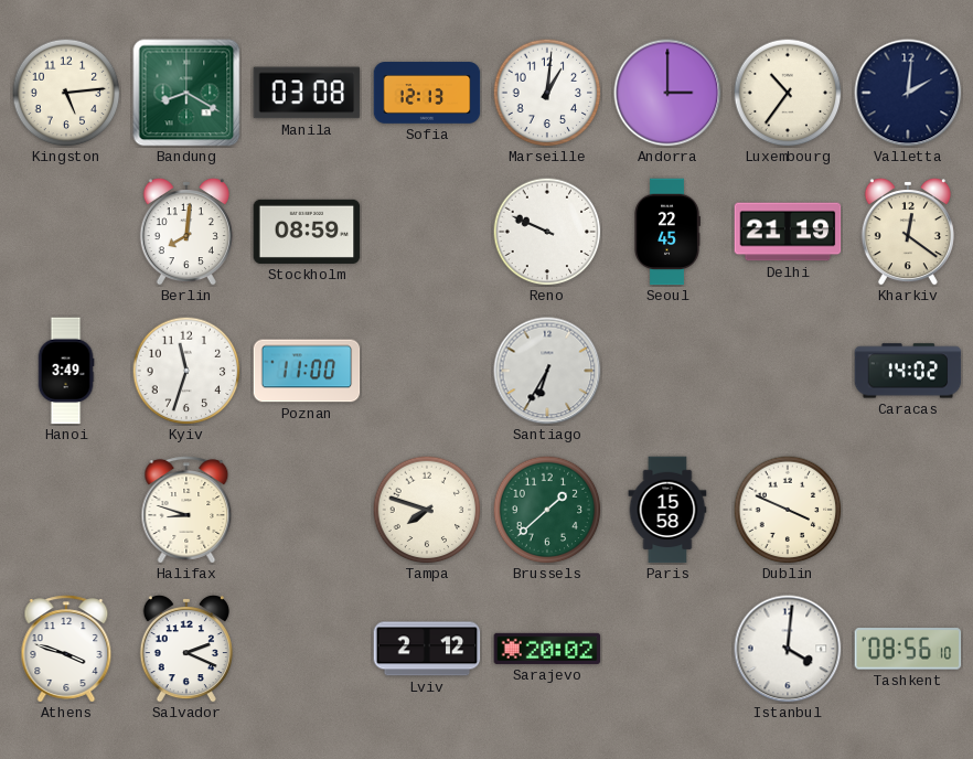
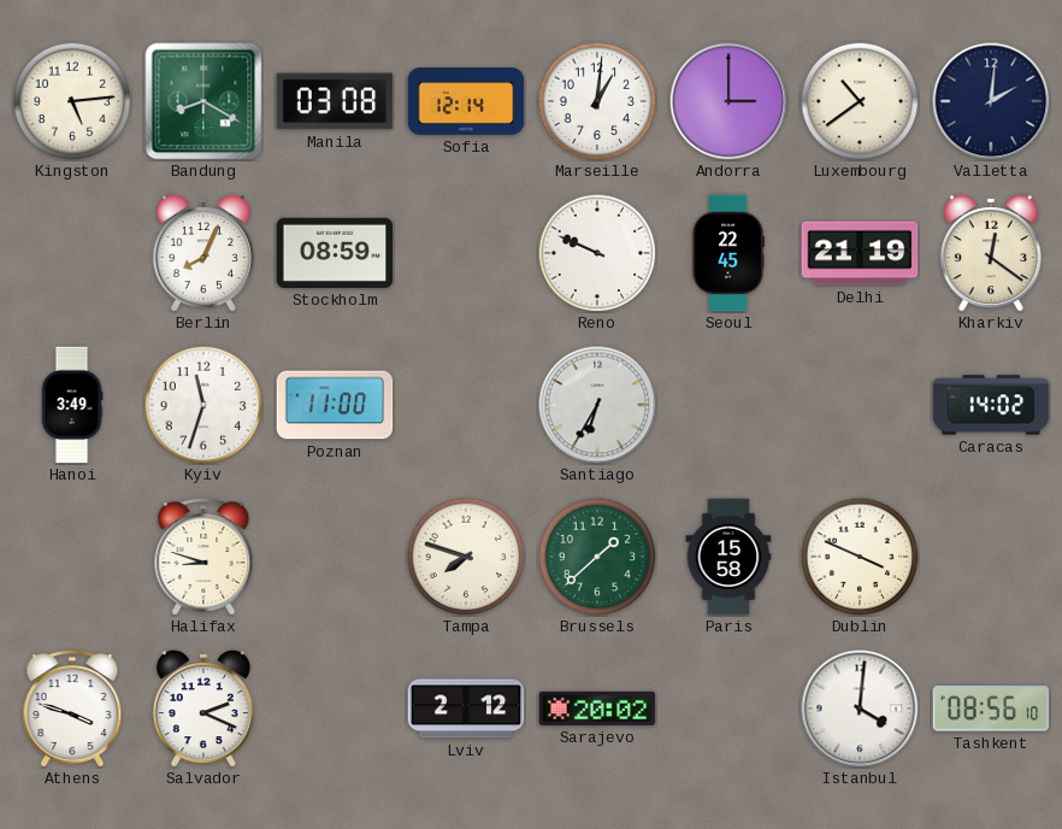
Sofia: 12:13 -> 12:14
Luxembourg: 10:36 -> 10:39
Berlin: 8:01 -> 8:04
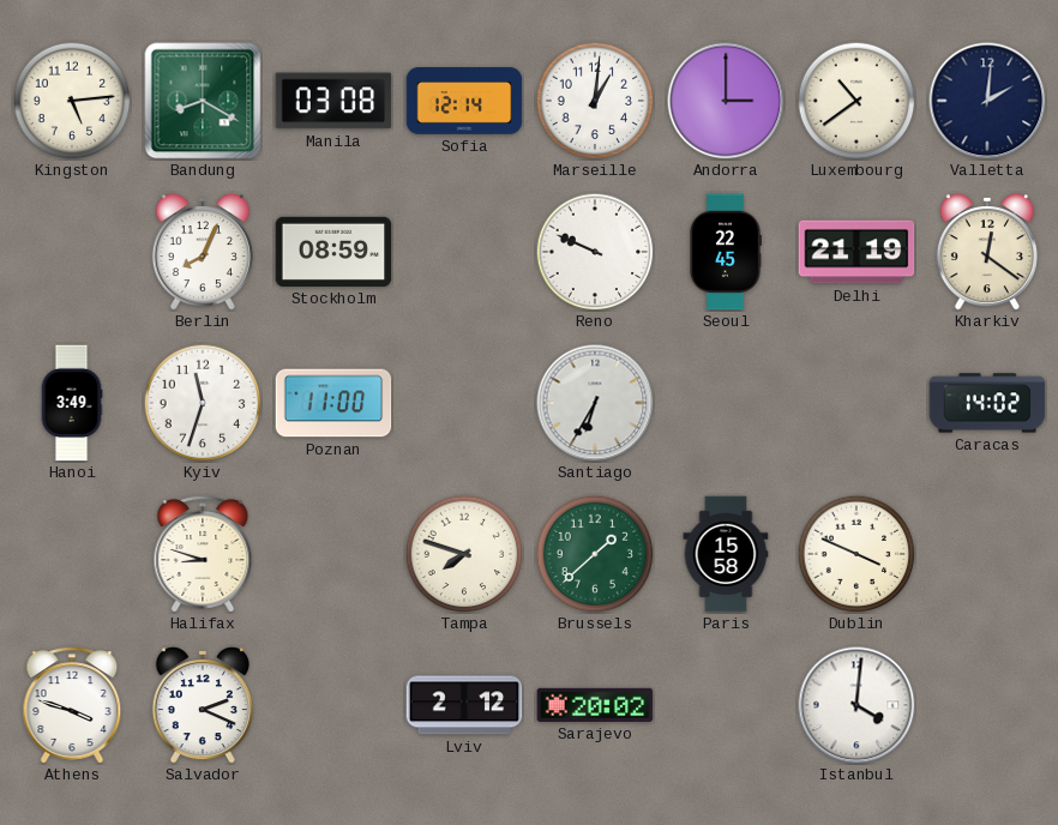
Tashkent: 08:56 -> none
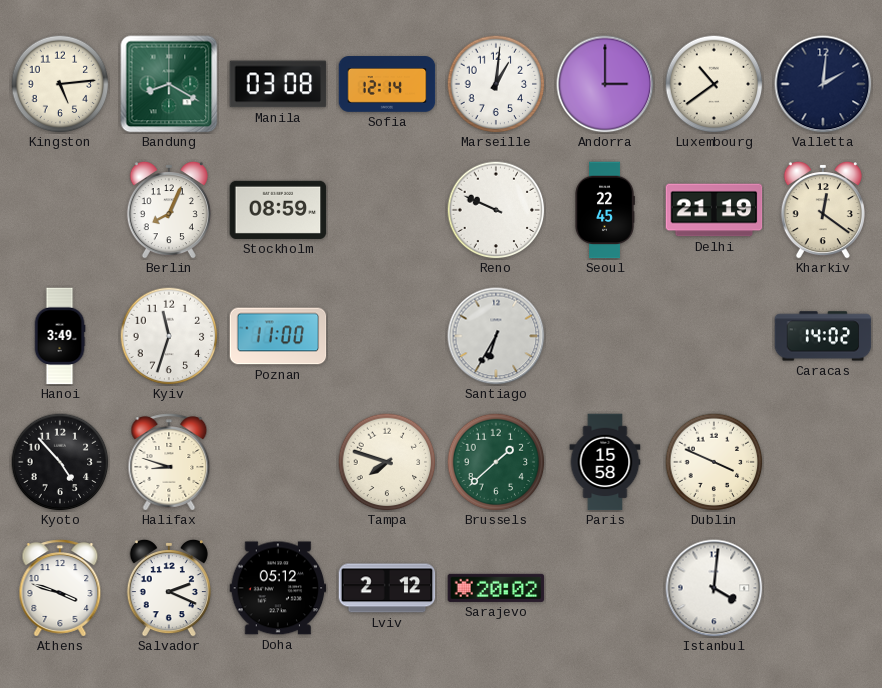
Kyoto: none -> 4:53
Doha: none -> 05:12
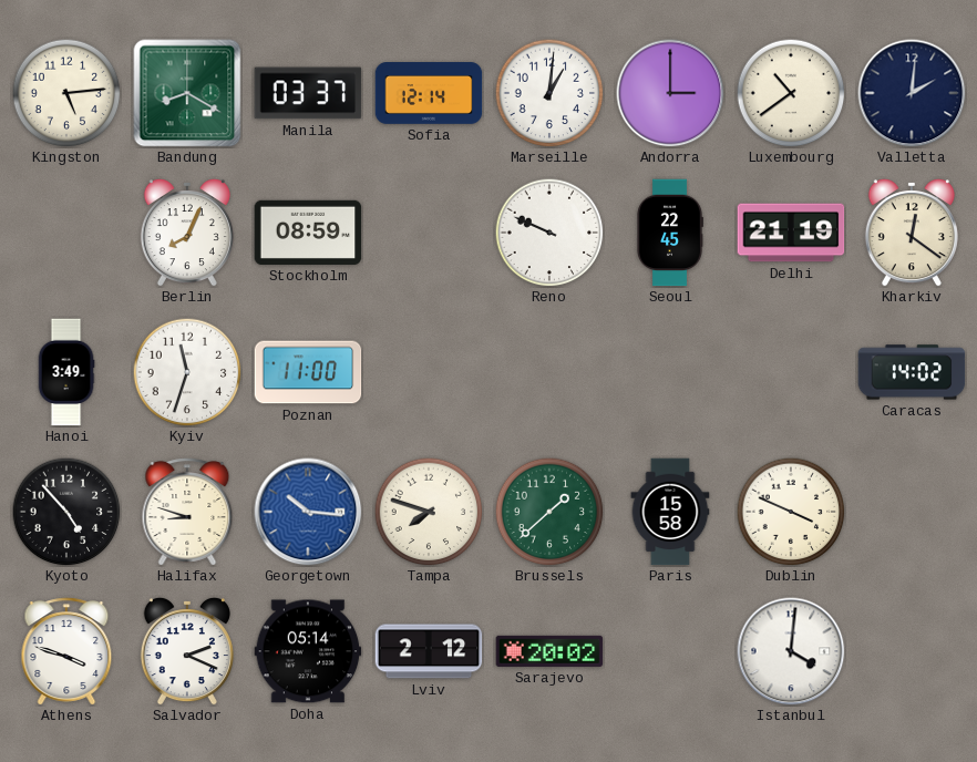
Manila: 03:08 -> 03:37
Santiago: 6:35 -> none
Georgetown: none -> 10:16
Doha: 05:12 -> 05:14
